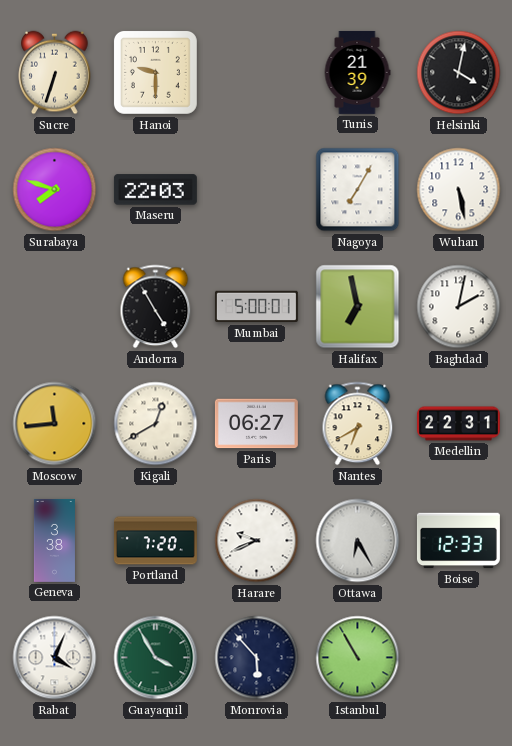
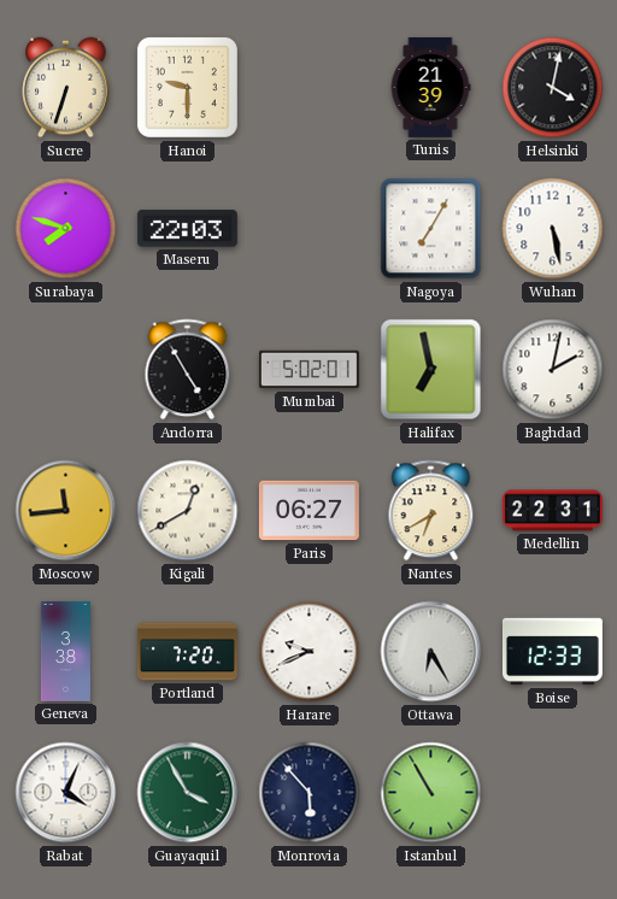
Mumbai: 5:00 -> 5:02
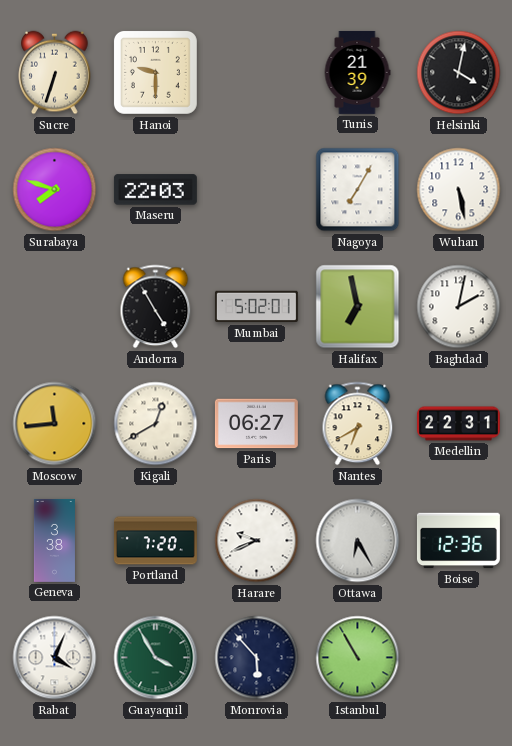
Boise: 12:33 -> 12:36
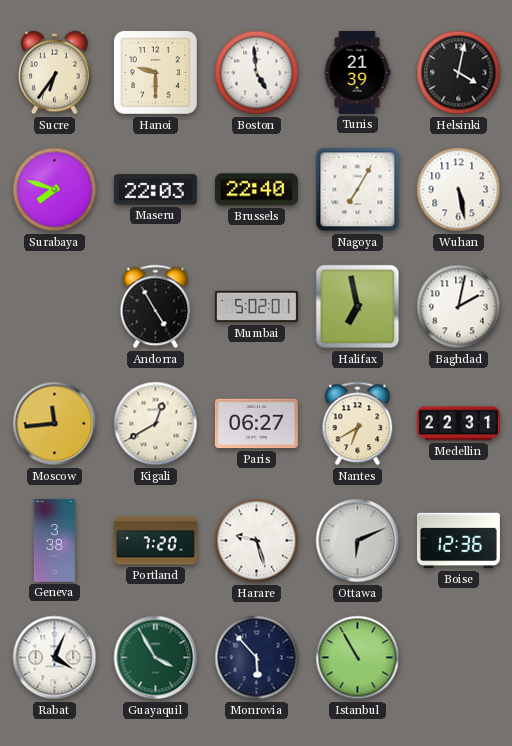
Sucre: 6:33 -> 6:36
Boston: none -> 4:59
Brussels: none -> 22:40
Harare: 9:41 -> 9:27
Ottawa: 6:25 -> 6:11
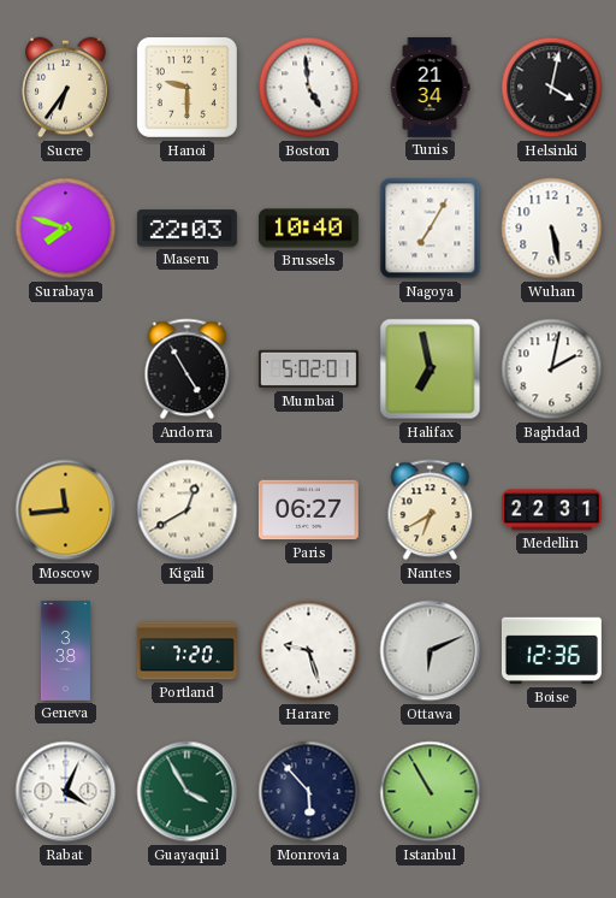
Tunis: 21:39 -> 21:34
Brussels: 22:40 -> 10:40
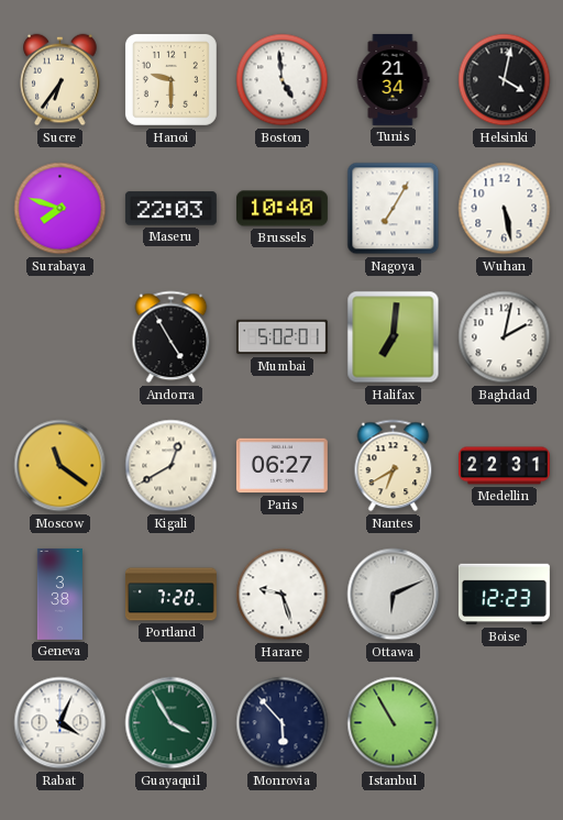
Halifax: 6:58 -> 7:01
Moscow: 11:44 -> 11:21
Boise: 12:36 -> 12:23
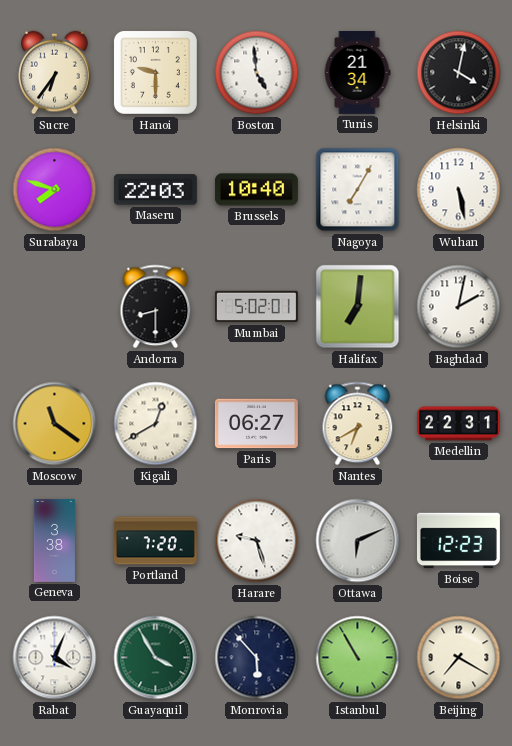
Andorra: 4:55 -> 8:30
Beijing: none -> 7:20
